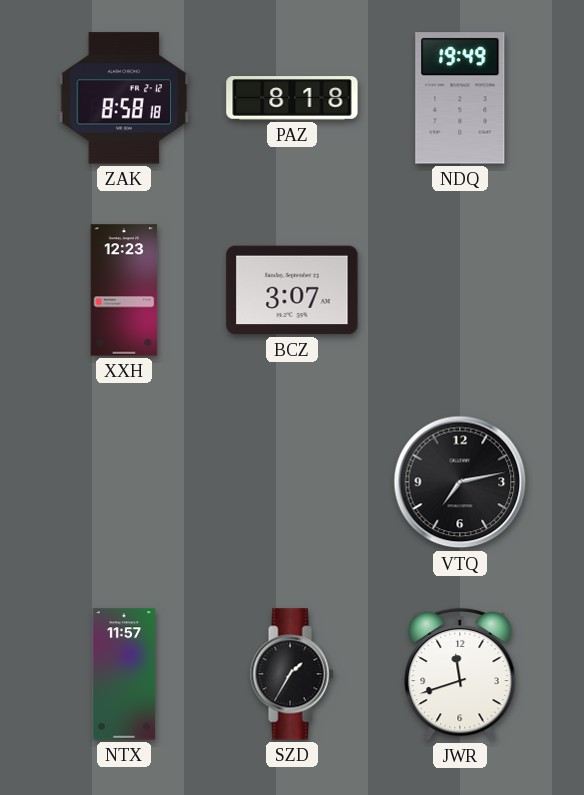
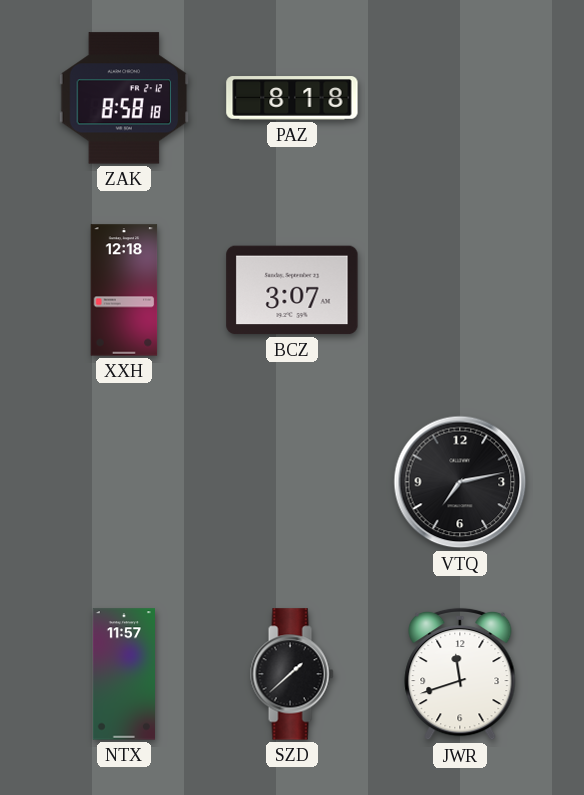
NDQ: 19:49 -> none
XXH: 12:23 -> 12:18
SZD: 1:35 -> 1:38
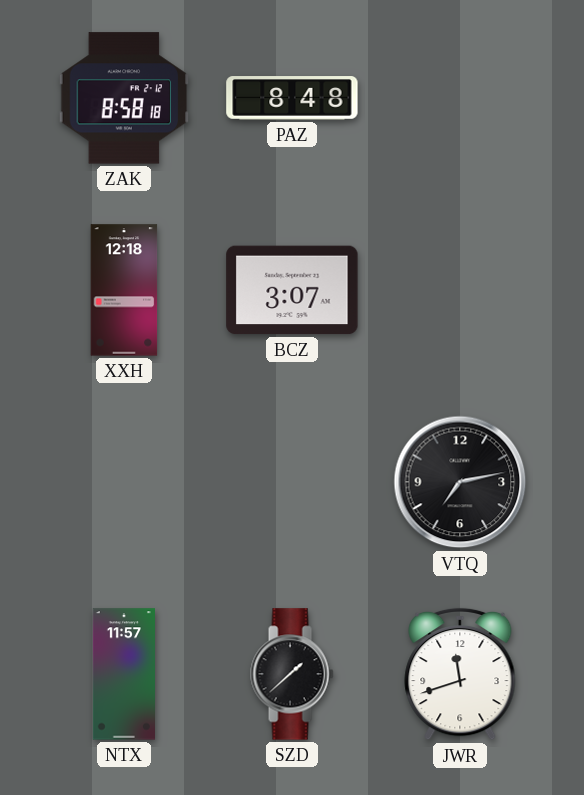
PAZ: 8:18 -> 8:48
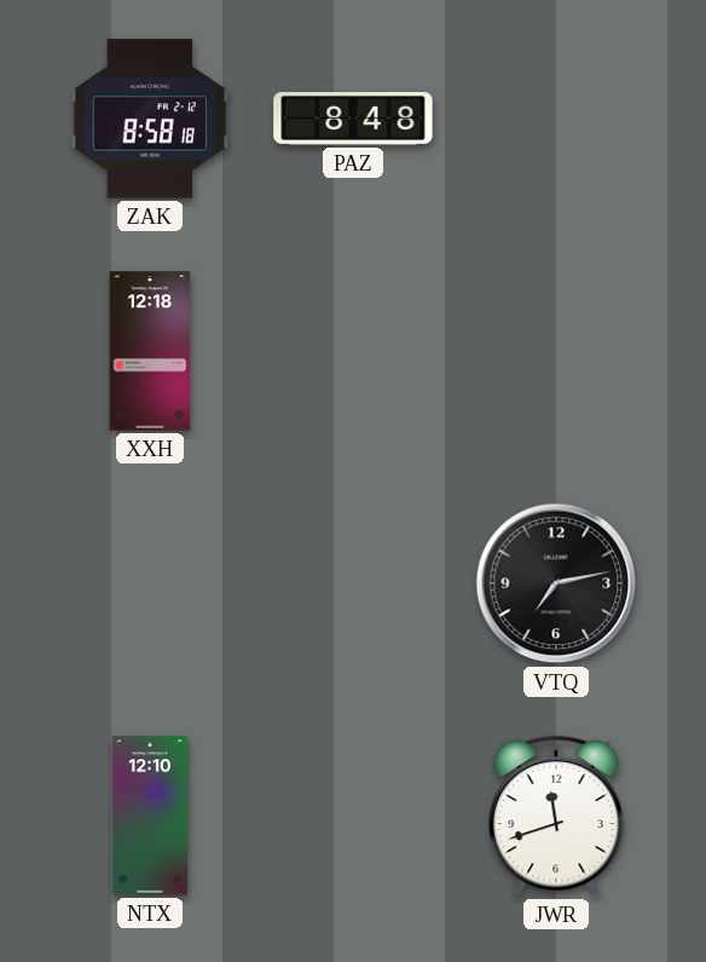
BCZ: 3:07 -> none
NTX: 11:57 -> 12:10
SZD: 1:38 -> none
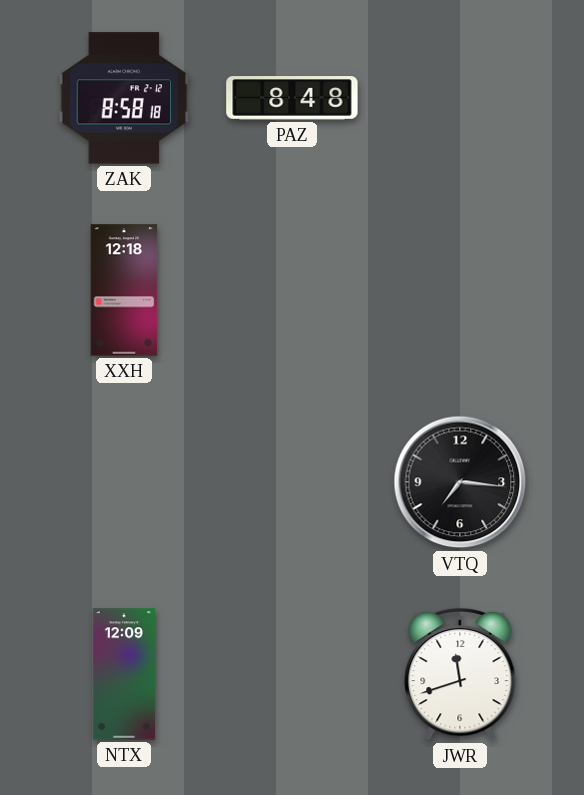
VTQ: 7:13 -> 7:16
NTX: 12:10 -> 12:09
